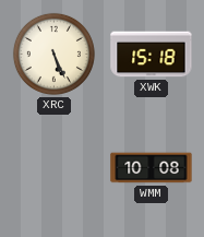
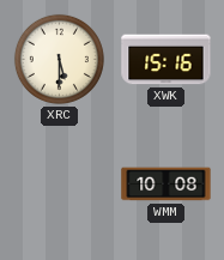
XRC: 5:26 -> 5:30
XWK: 15:18 -> 15:16
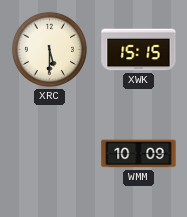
XWK: 15:16 -> 15:15
WMM: 10:08 -> 10:09
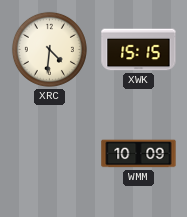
XRC: 5:30 -> 4:31
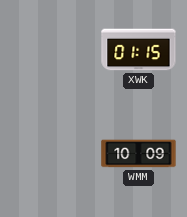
XRC: 4:31 -> none
XWK: 15:15 -> 01:15
